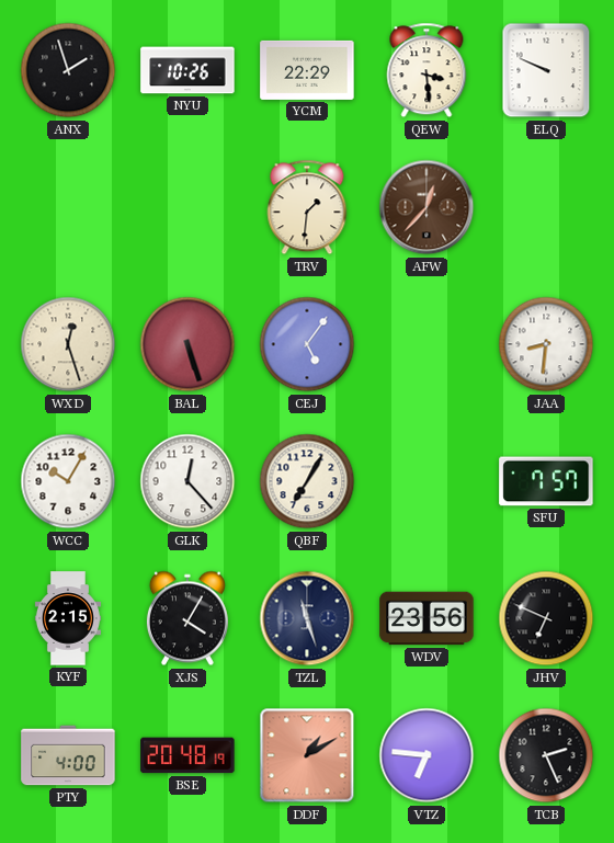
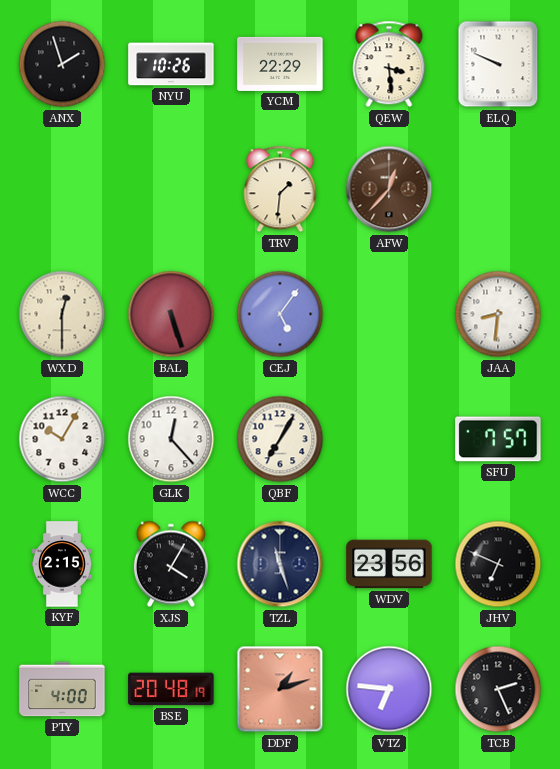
WXD: 12:27 -> 12:30
DDF: 1:10 -> 1:12
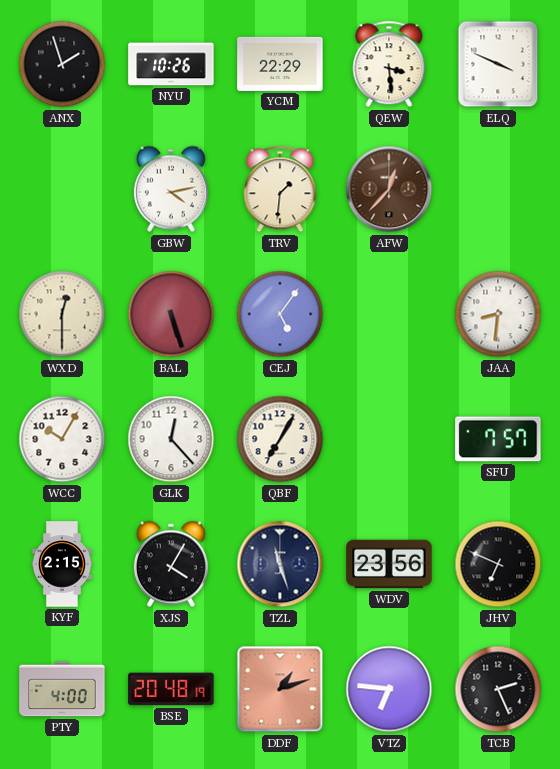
ELQ: 9:49 -> 3:49
GBW: none -> 4:13
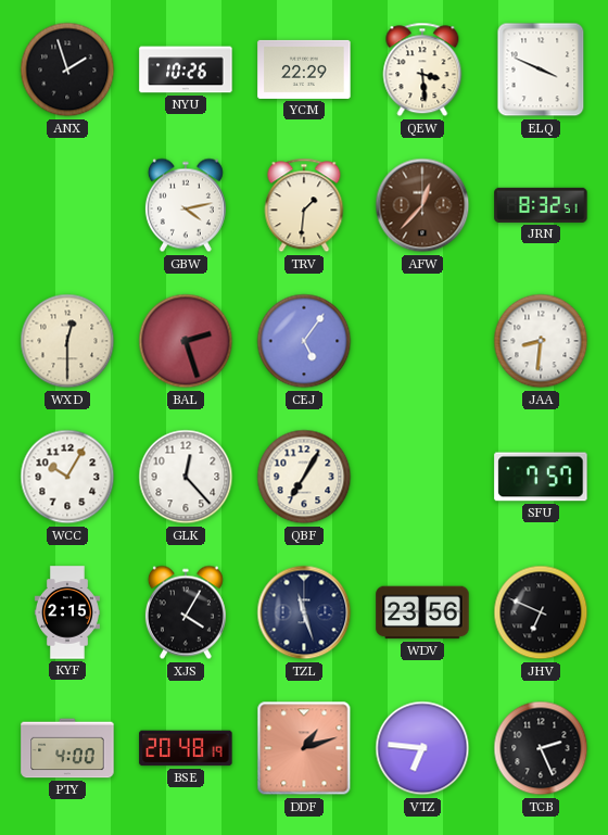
JRN: none -> 8:32
BAL: 5:27 -> 2:27
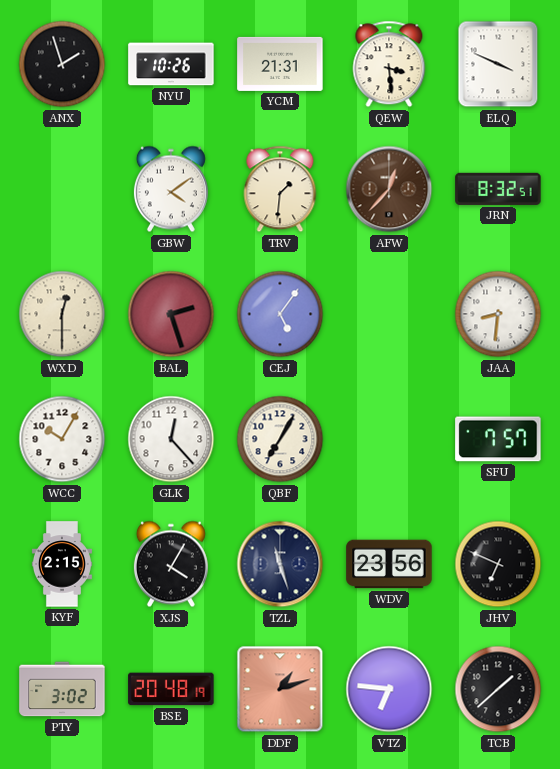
YCM: 22:29 -> 21:31
GBW: 4:13 -> 4:09
PTY: 4:00 -> 3:02
TCB: 2:26 -> 1:38
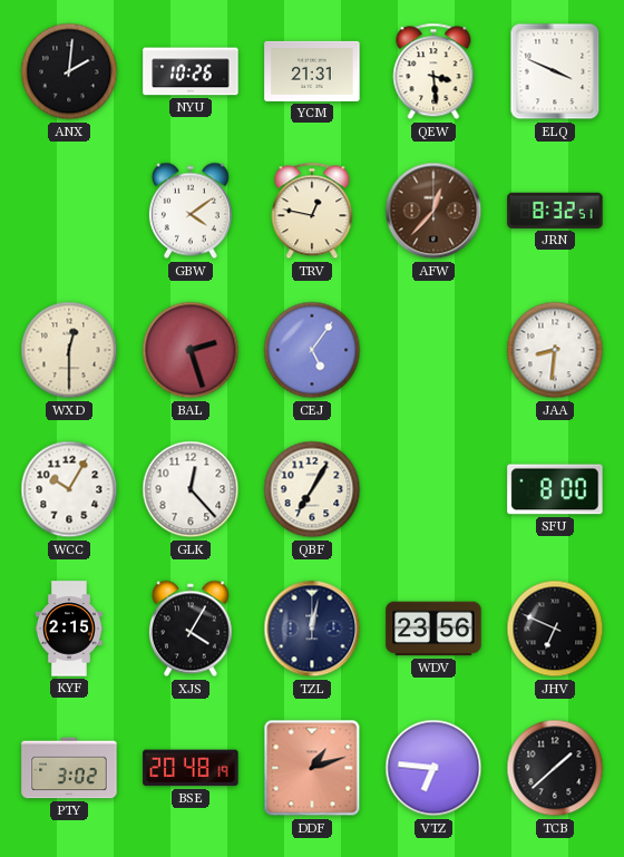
ANX: 1:57 -> 2:01
TRV: 1:31 -> 12:47
SFU: 7:57 -> 8:00
TZL: 11:27 -> 12:02
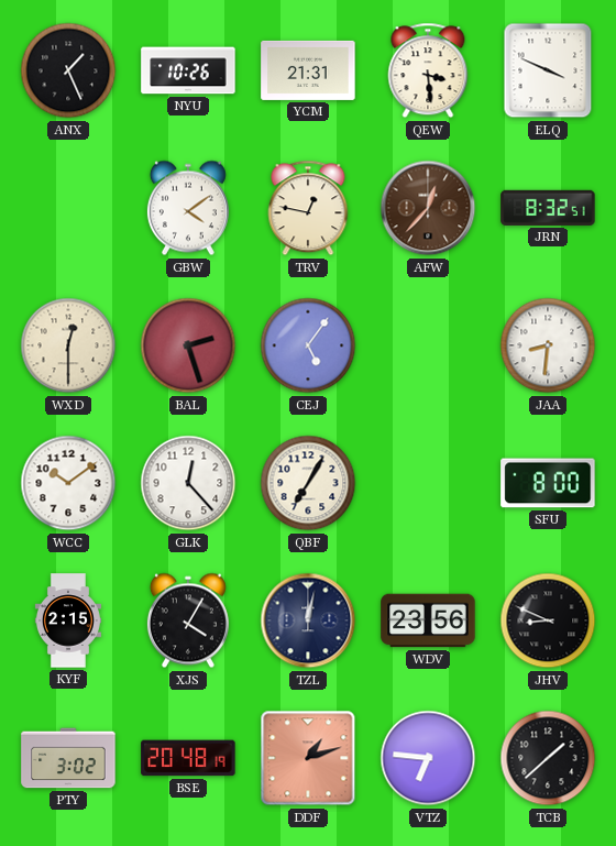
ANX: 2:01 -> 1:26
WCC: 10:05 -> 10:09
JHV: 6:49 -> 8:49
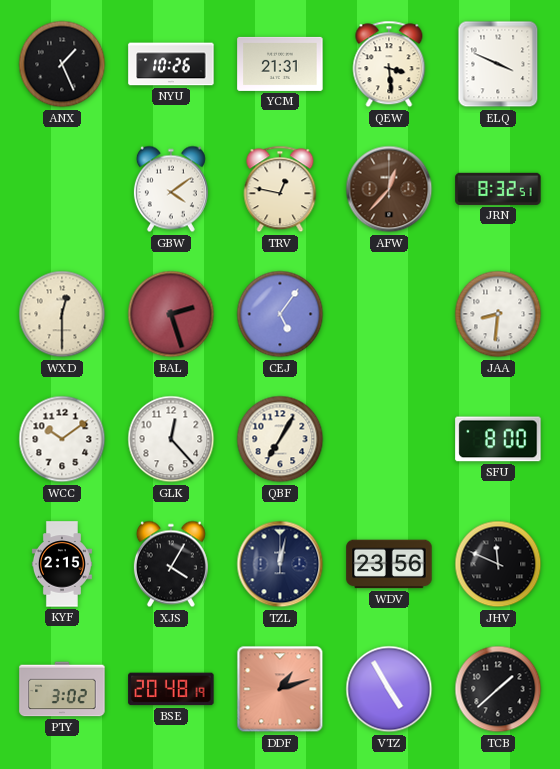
JHV: 8:49 -> 11:49
VTZ: 6:46 -> 4:55
